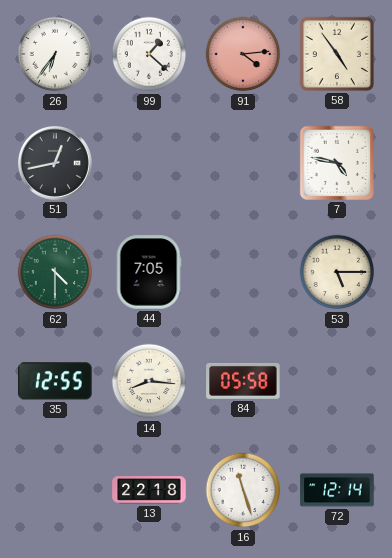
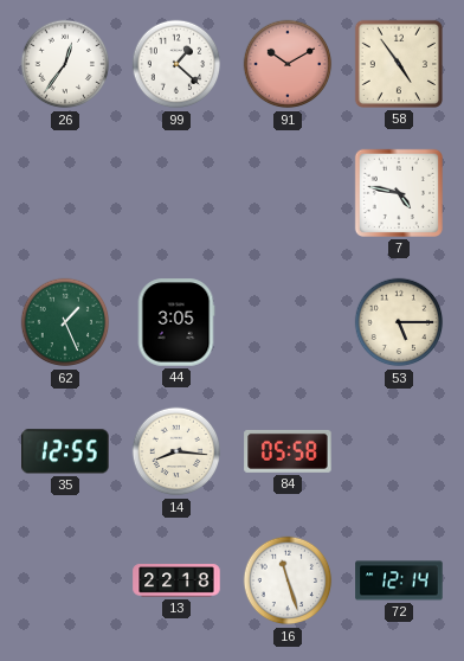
26: 6:36 -> 12:36
91: 4:14 -> 10:10
51: 12:43 -> none
62: 4:30 -> 1:26
44: 7:05 -> 3:05
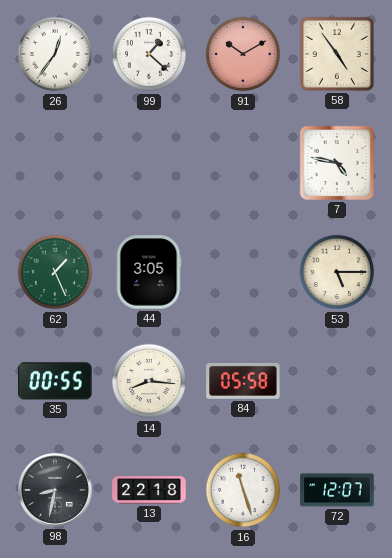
35: 12:55 -> 00:55
98: none -> 8:32
72: 12:14 -> 12:07
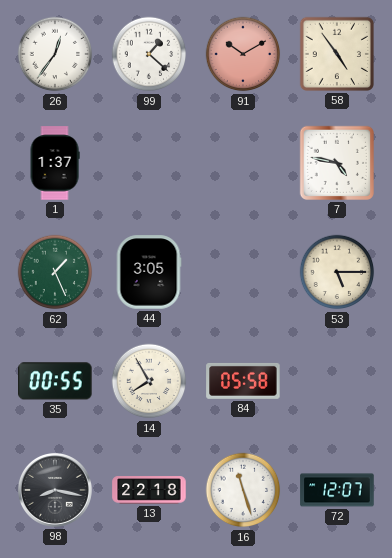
1: none -> 1:37
14: 8:16 -> 7:55
98: 8:32 -> 8:17
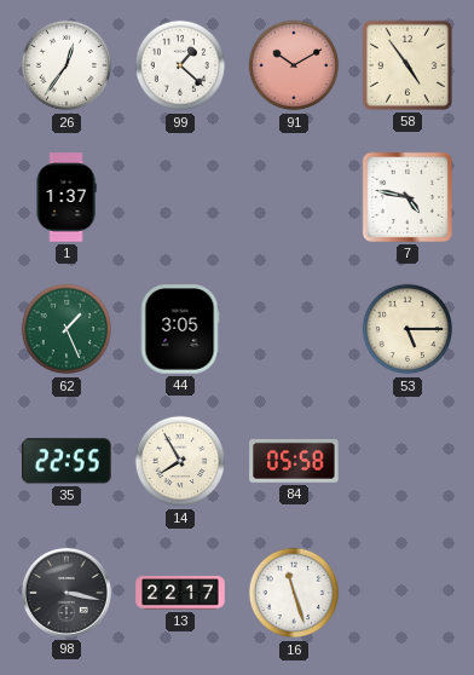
35: 00:55 -> 22:55
98: 8:17 -> 3:17
13: 22:18 -> 22:17
72: 12:07 -> none
